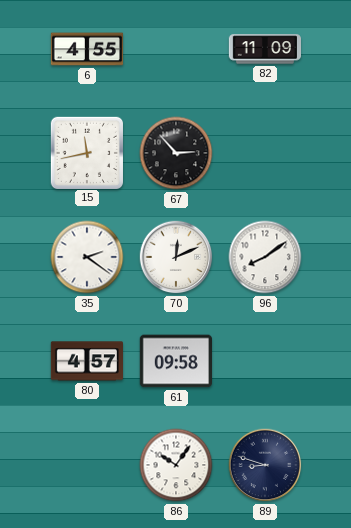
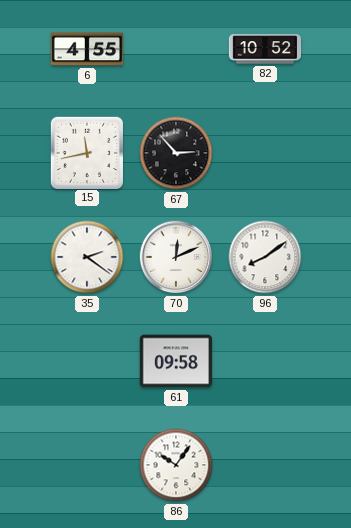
82: 11:09 -> 10:52
80: 4:57 -> none
89: 8:48 -> none
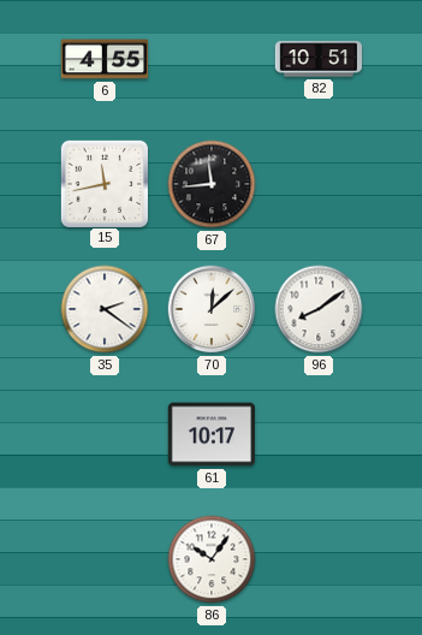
82: 10:52 -> 10:51
67: 2:53 -> 11:44
70: 12:11 -> 12:08
61: 09:58 -> 10:17
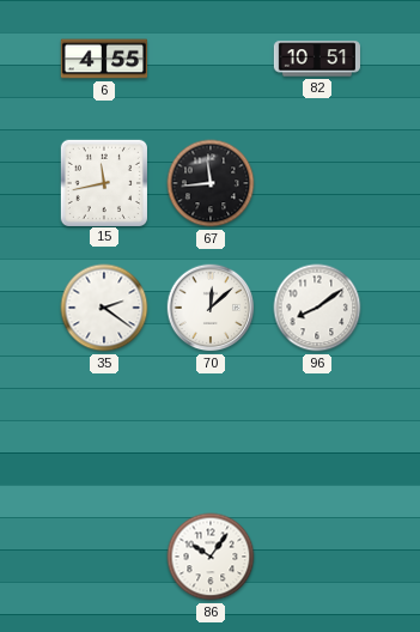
61: 10:17 -> none
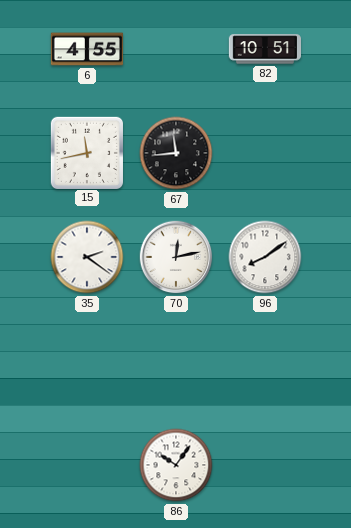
70: 12:08 -> 12:13
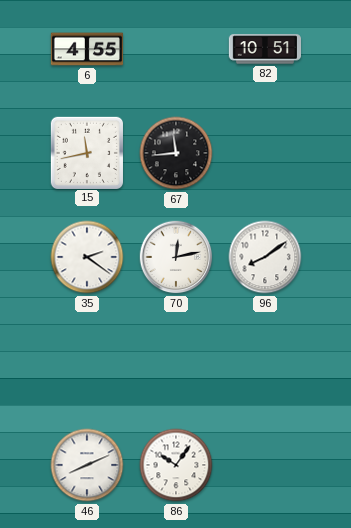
46: none -> 8:11
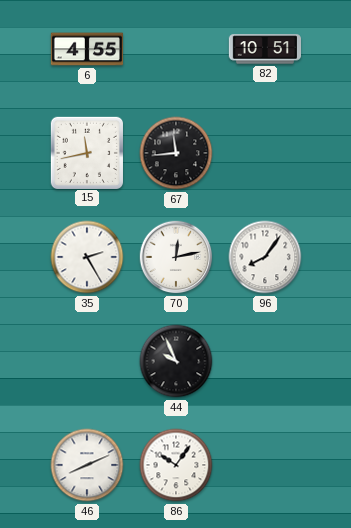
35: 2:21 -> 2:25
96: 8:09 -> 8:06
44: none -> 9:56
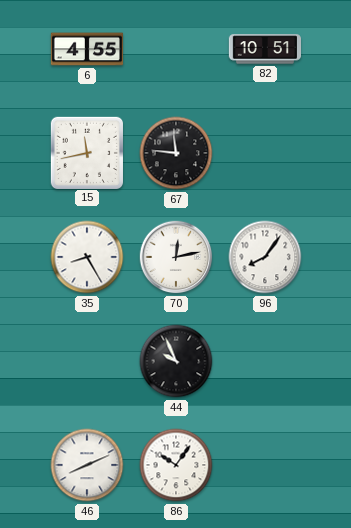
67: 11:44 -> 11:46
35: 2:25 -> 8:25
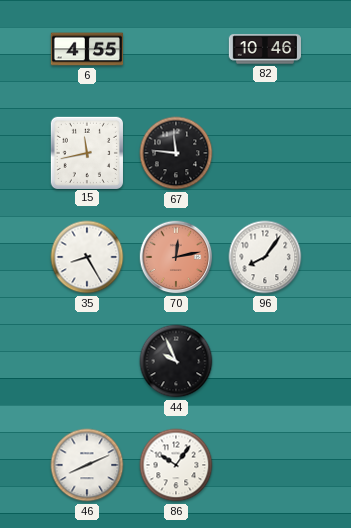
82: 10:51 -> 10:46
70 dial: white -> salmon
